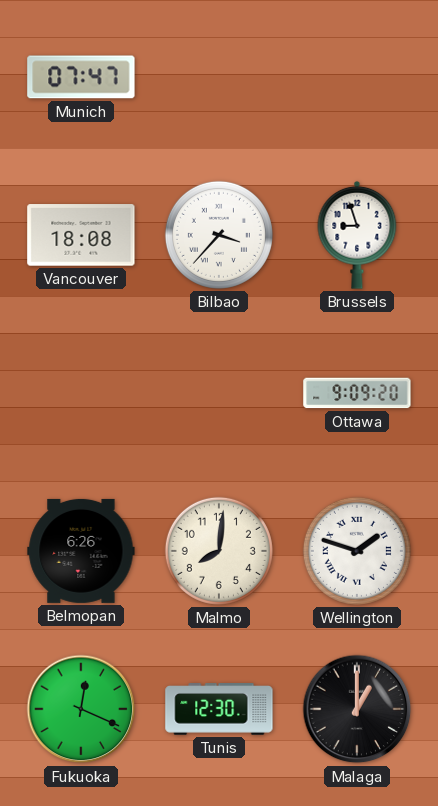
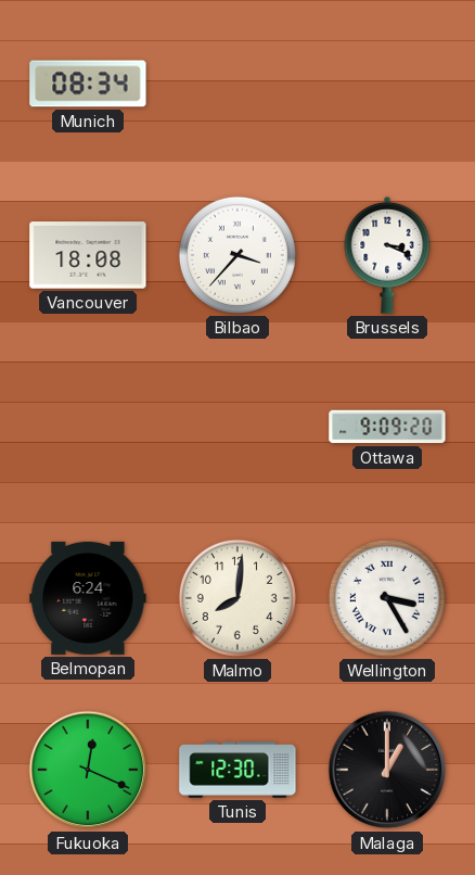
Munich: 07:47 -> 08:34
Brussels: 8:57 -> 3:19
Belmopan: 6:26 -> 6:24
Wellington: 1:48 -> 3:25
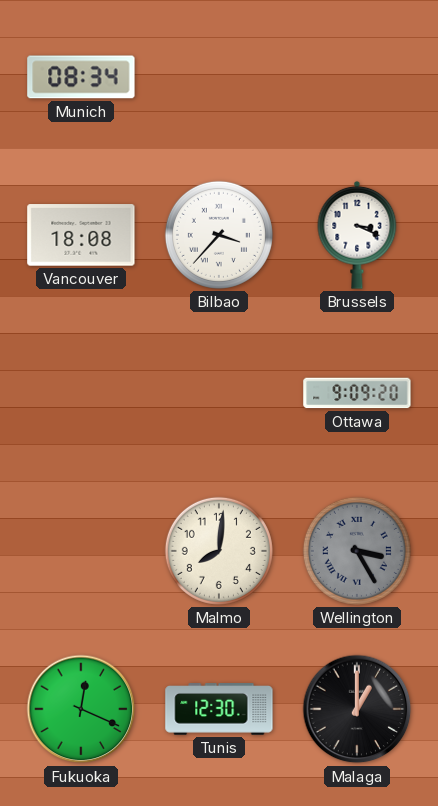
Belmopan: 6:24 -> none
Wellington dial: white -> grey
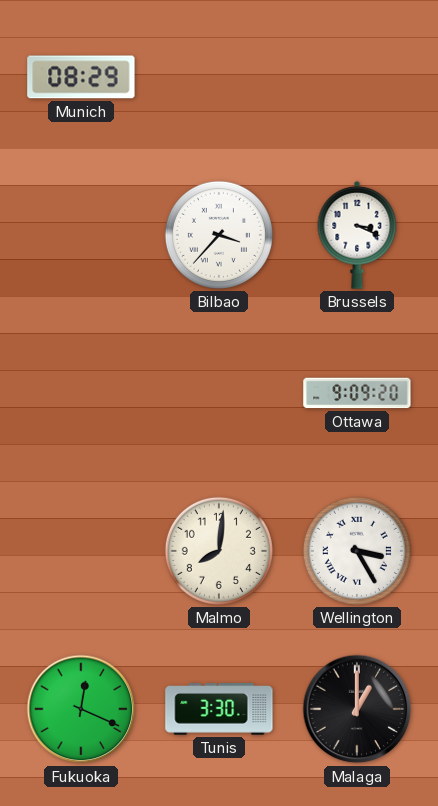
Munich: 08:34 -> 08:29
Vancouver: 18:08 -> none
Wellington dial: grey -> white
Tunis: 12:30 -> 3:30
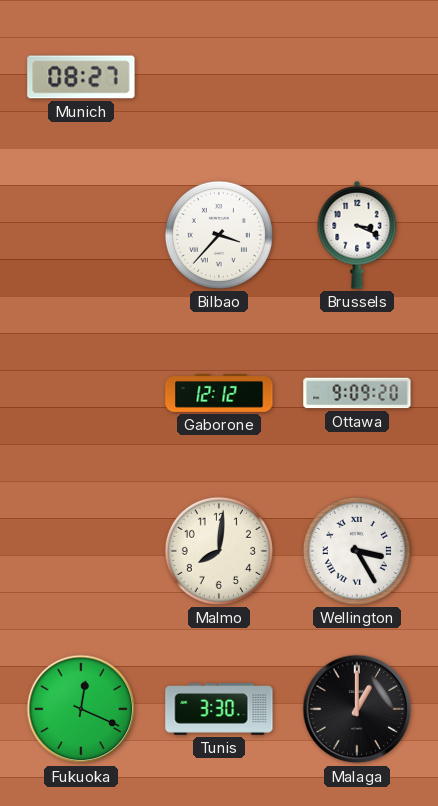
Munich: 08:29 -> 08:27
Gaborone: none -> 12:12
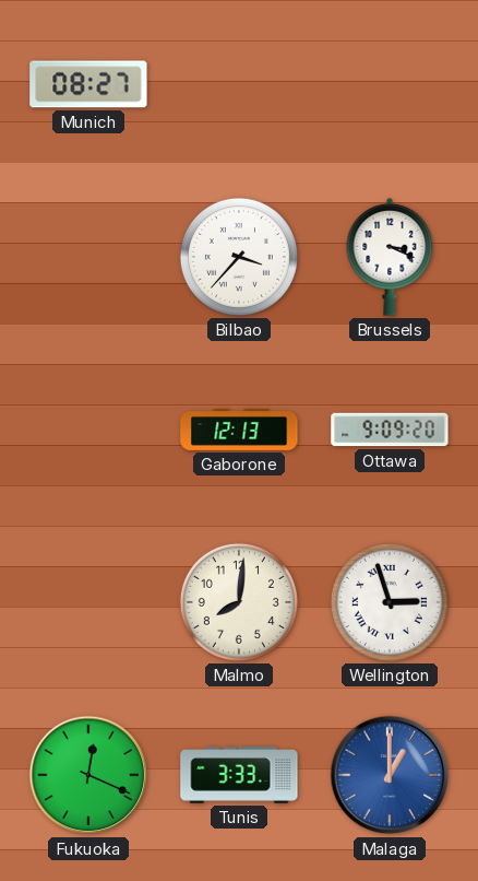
Gaborone: 12:12 -> 12:13
Wellington: 3:25 -> 2:57
Tunis: 3:30 -> 3:33
Malaga dial: black -> blue
